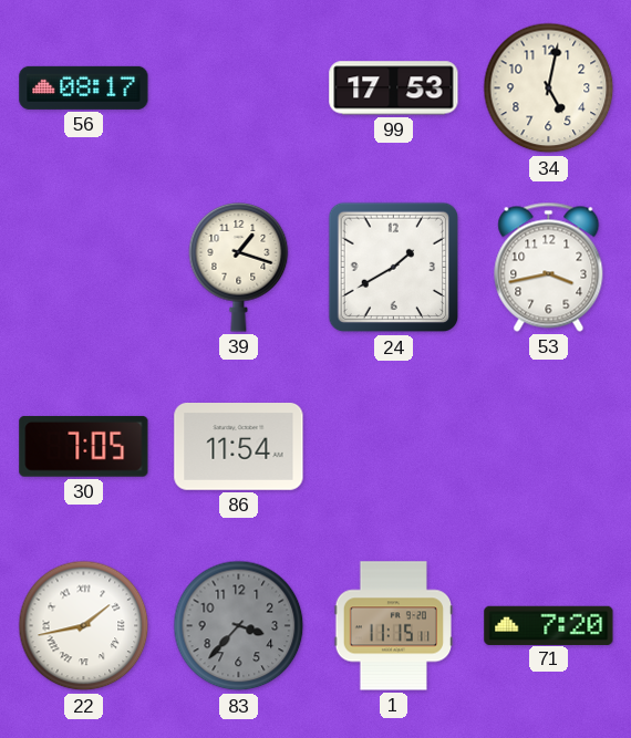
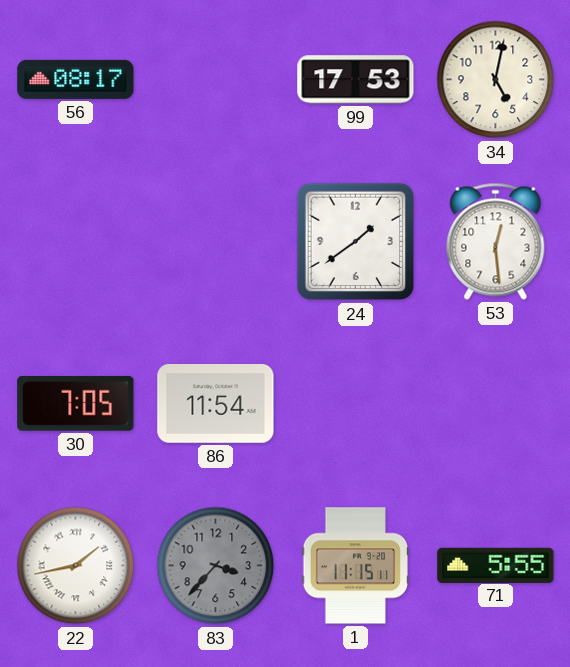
39: 1:18 -> none
24: 1:40 -> 1:39
53: 3:43 -> 12:29
71: 7:20 -> 5:55
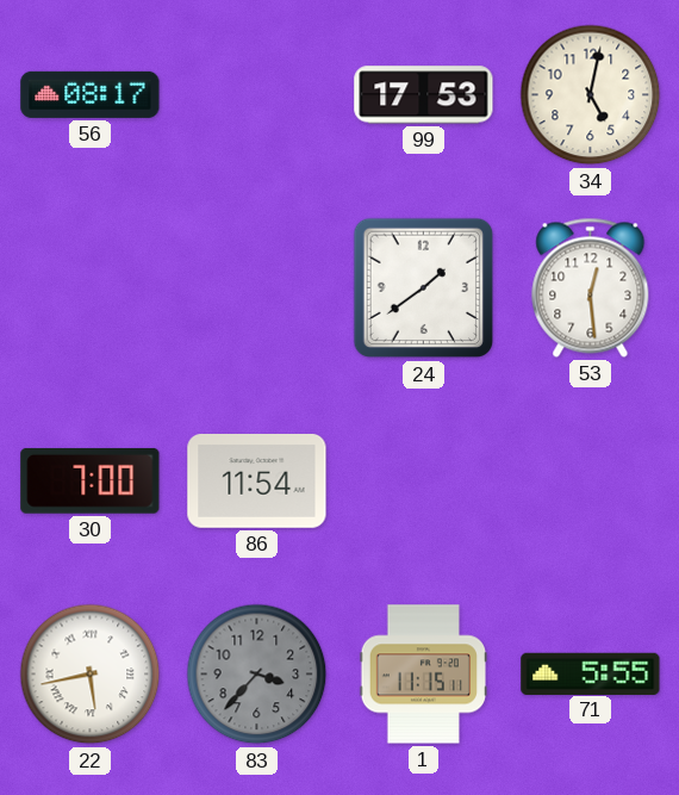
30: 7:05 -> 7:00
22: 1:43 -> 5:43
